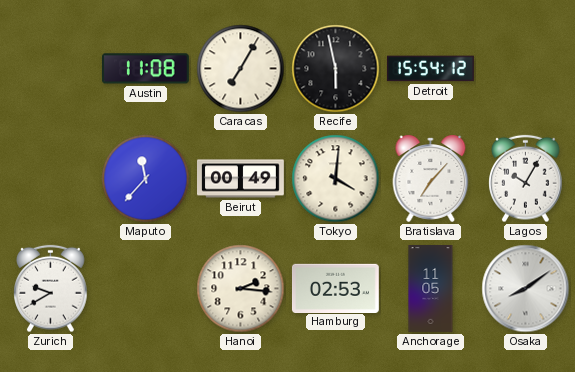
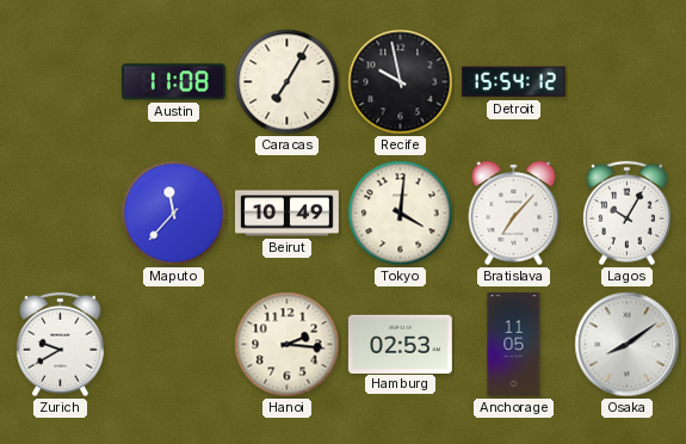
Recife: 5:58 -> 9:58
Beirut: 00:49 -> 10:49
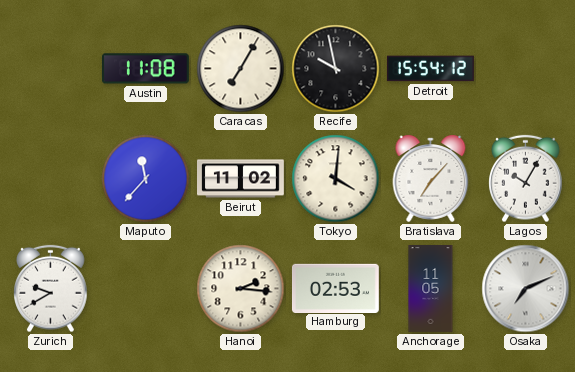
Beirut: 10:49 -> 11:02
Osaka: 8:09 -> 7:11
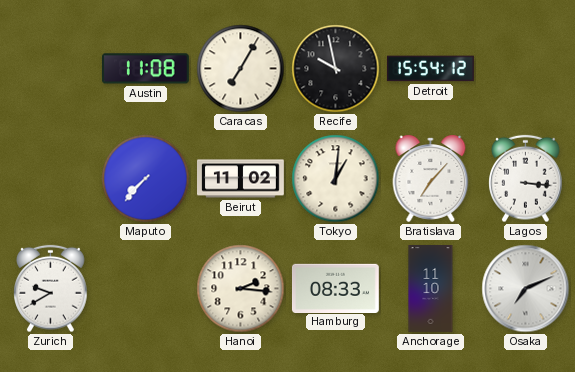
Maputo: 11:37 -> 7:37
Tokyo: 4:01 -> 1:01
Lagos: 10:05 -> 3:16
Hamburg: 02:53 -> 08:33
Anchorage: 11:05 -> 11:10
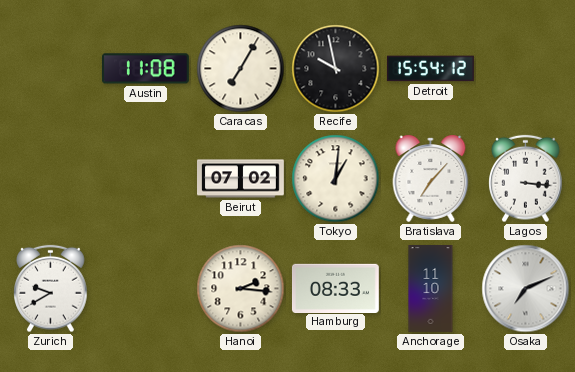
Maputo: 7:37 -> none
Beirut: 11:02 -> 07:02
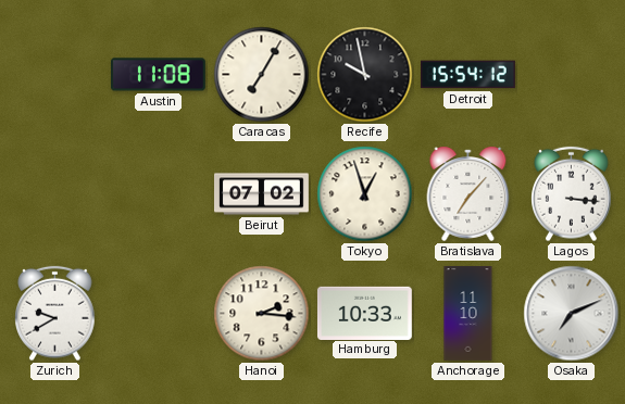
Tokyo: 1:01 -> 12:57
Hamburg: 08:33 -> 10:33
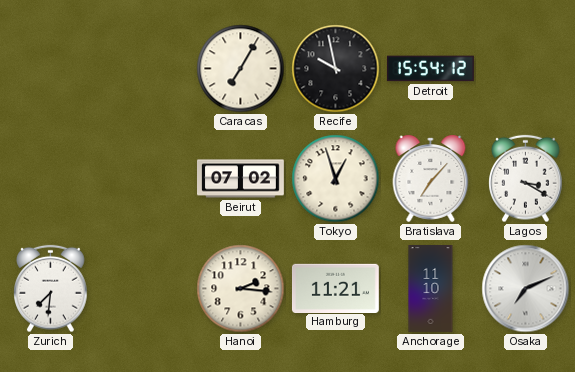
Austin: 11:08 -> none
Lagos: 3:16 -> 3:20
Zurich: 9:40 -> 7:31
Hamburg: 10:33 -> 11:21
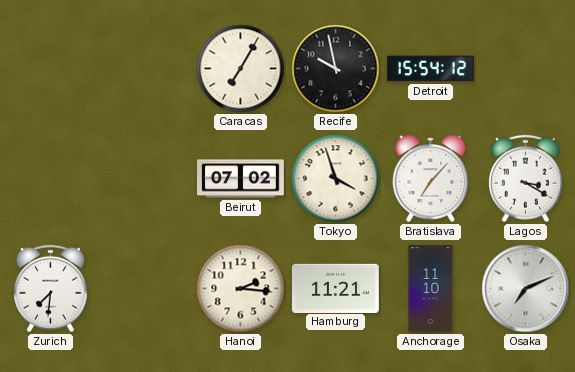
Tokyo: 12:57 -> 3:57
